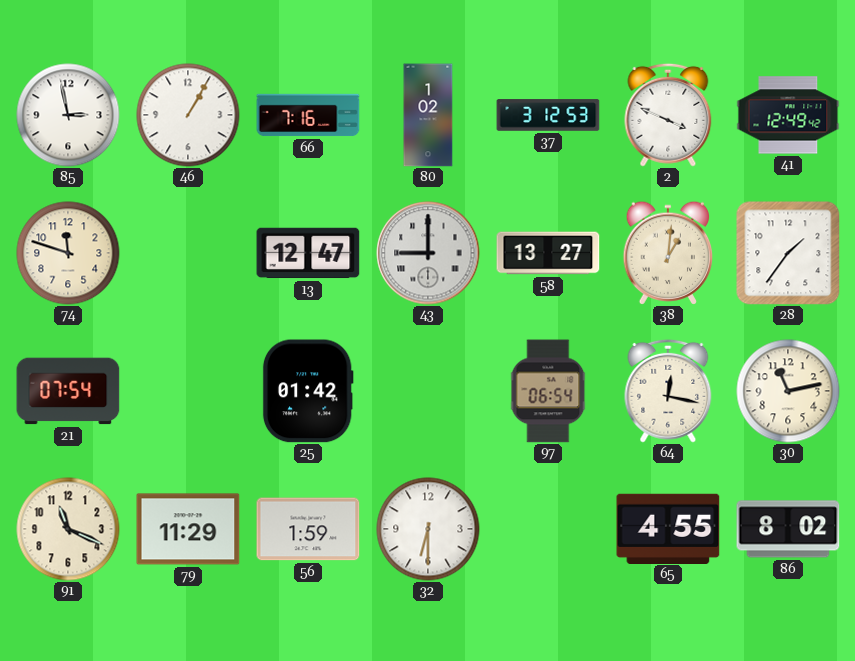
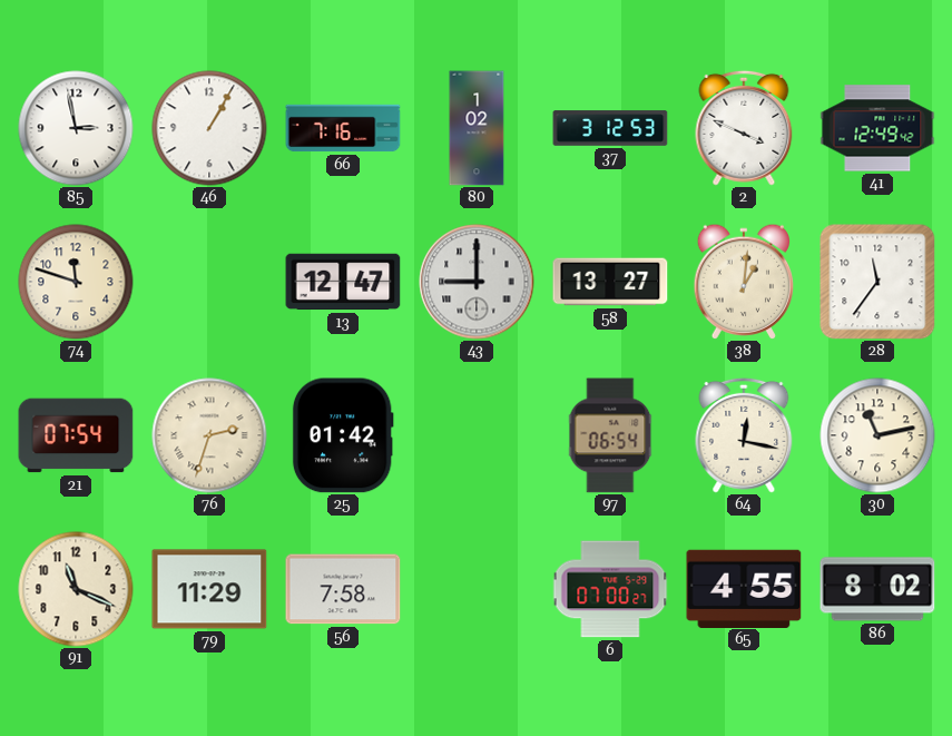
28: 1:36 -> 11:36
76: none -> 2:33
56: 1:59 -> 7:58
32: 6:30 -> none
6: none -> 07:00
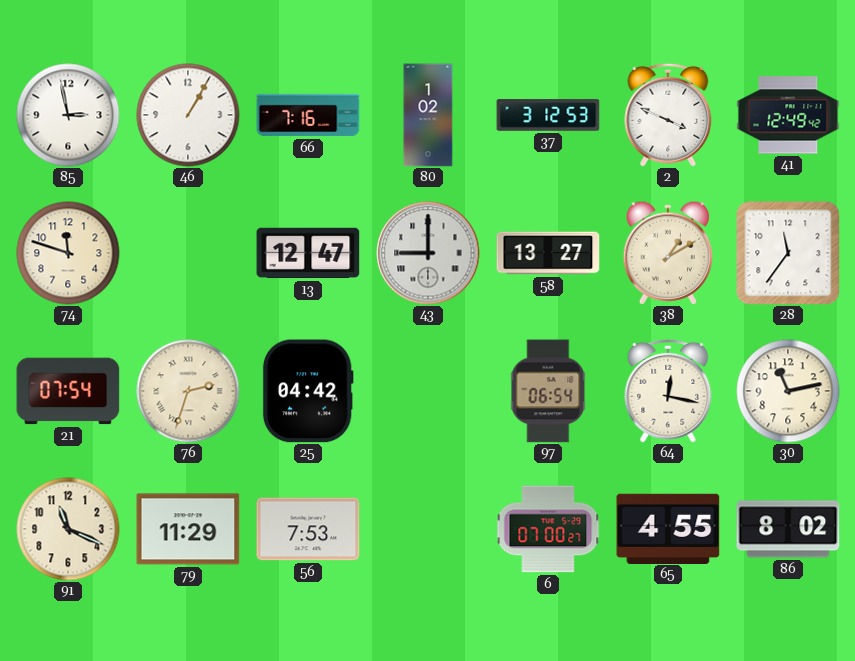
38: 1:01 -> 1:10
25: 01:42 -> 04:42
56: 7:58 -> 7:53
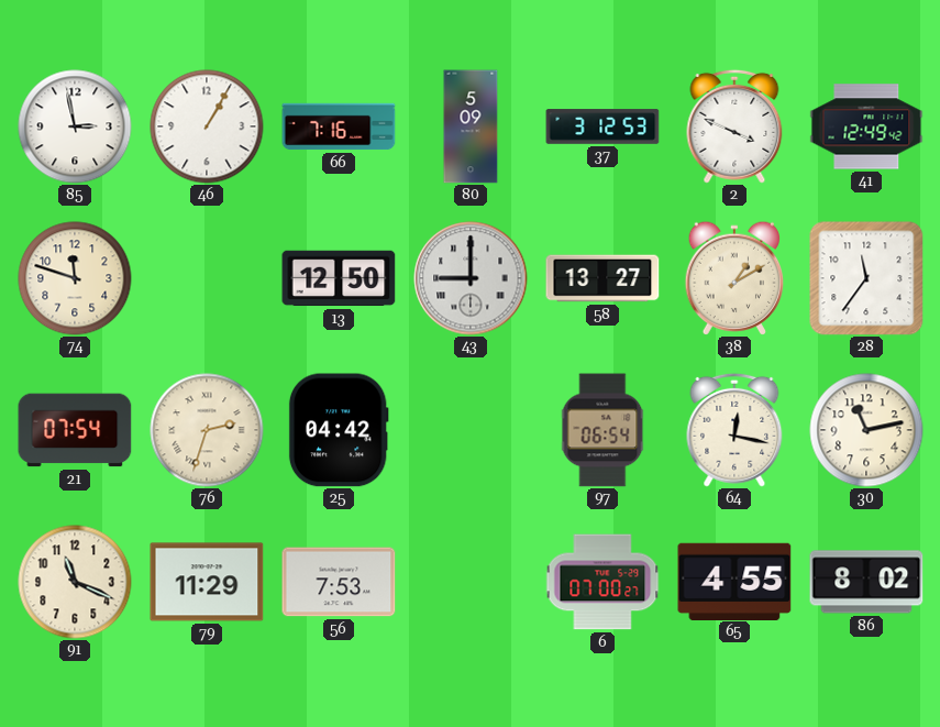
80: 1:02 -> 5:09
13: 12:47 -> 12:50
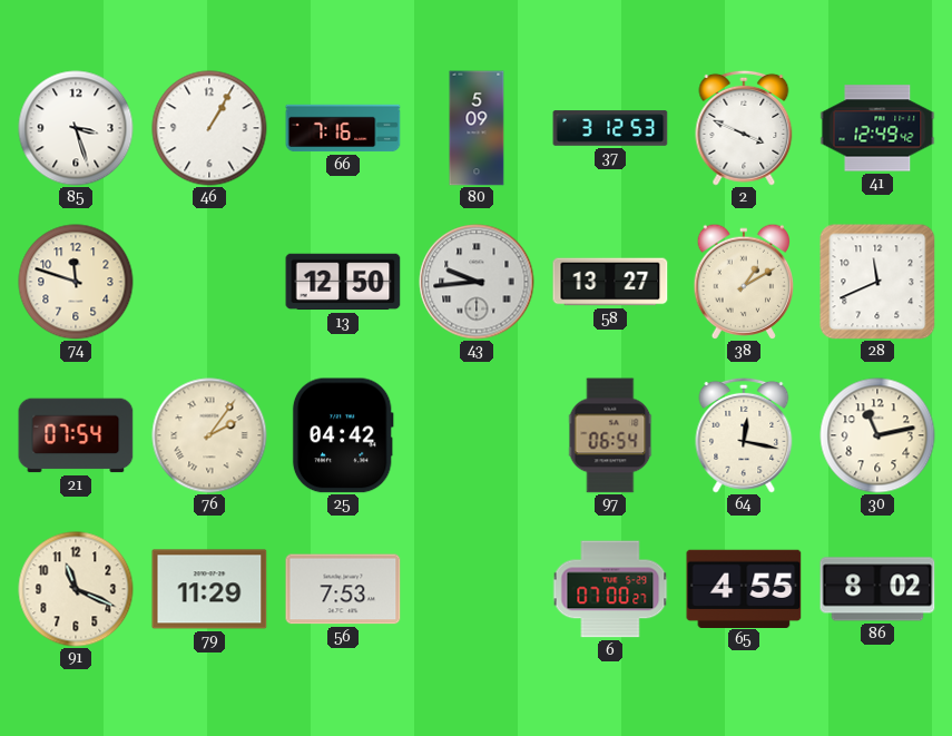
85: 2:58 -> 3:27
43: 9:00 -> 9:44
28: 11:36 -> 11:41
76: 2:33 -> 2:06
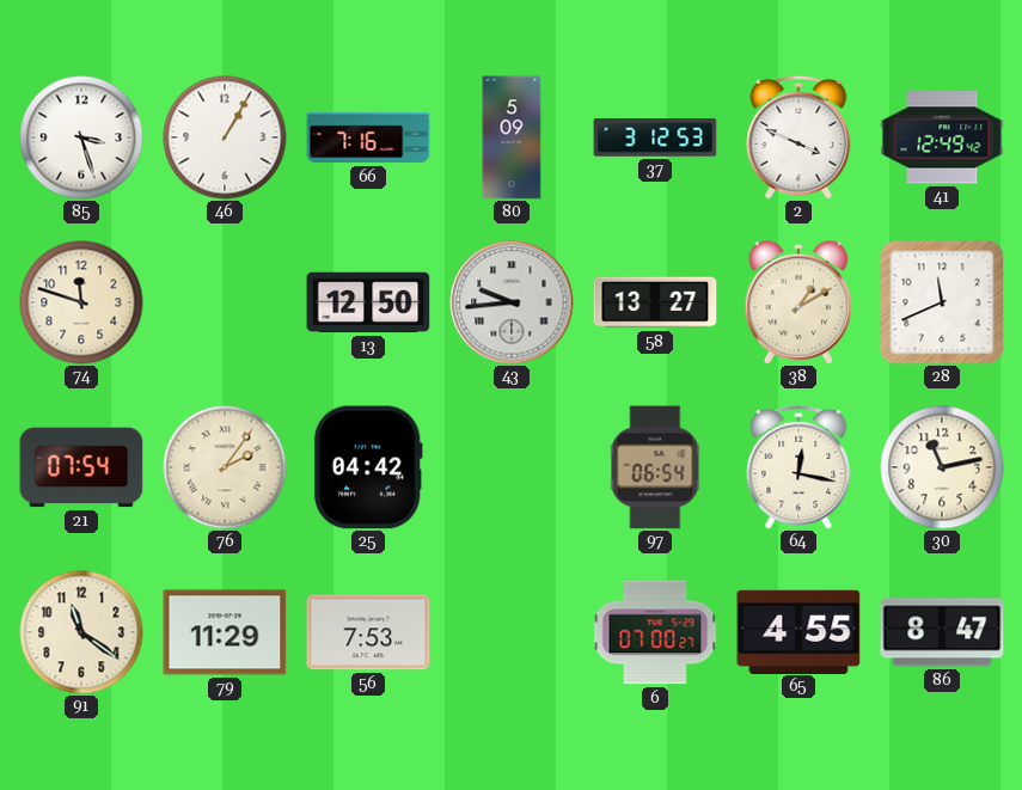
91: 11:19 -> 11:21
86: 8:02 -> 8:47
